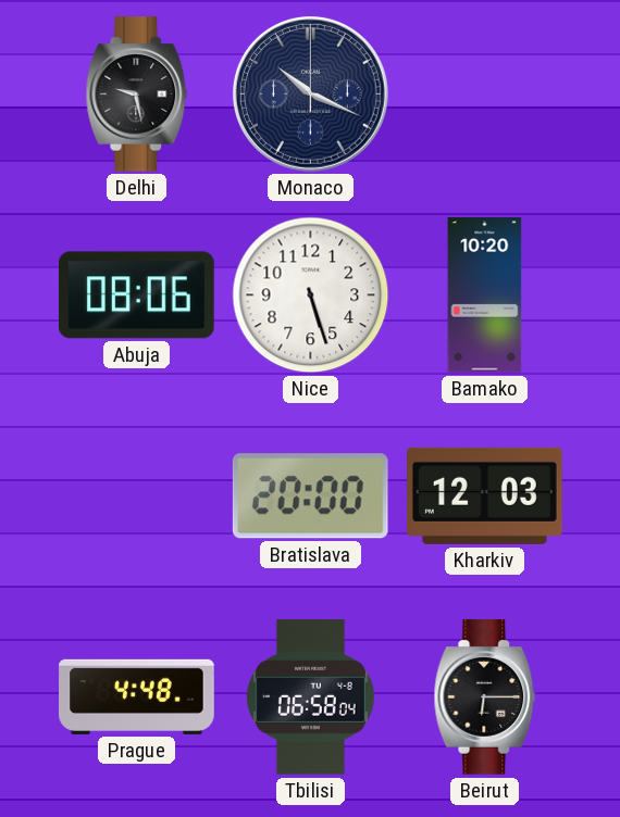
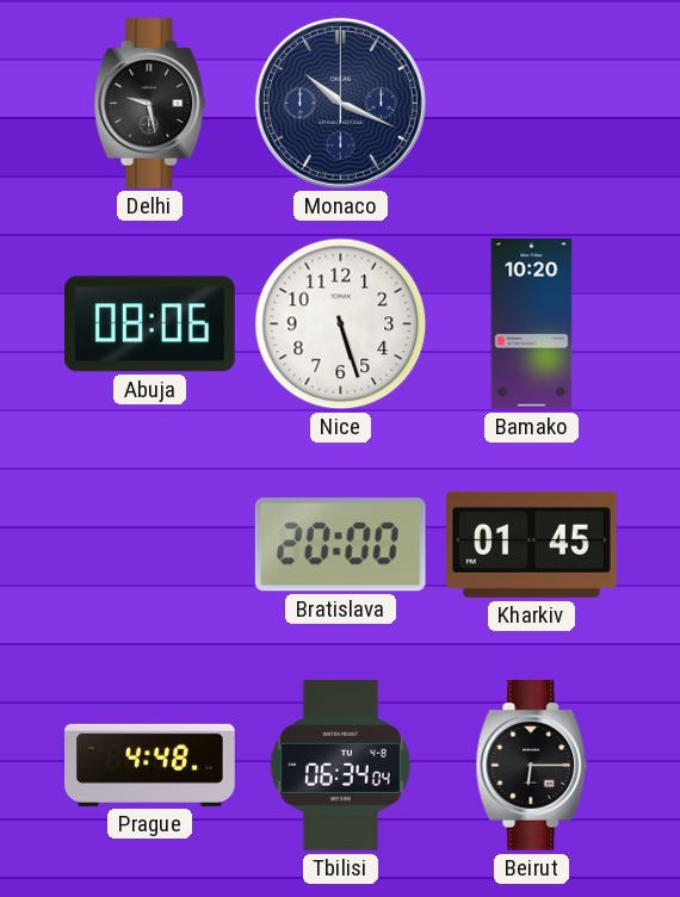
Kharkiv: 12:03 -> 01:45
Tbilisi: 06:58 -> 06:34
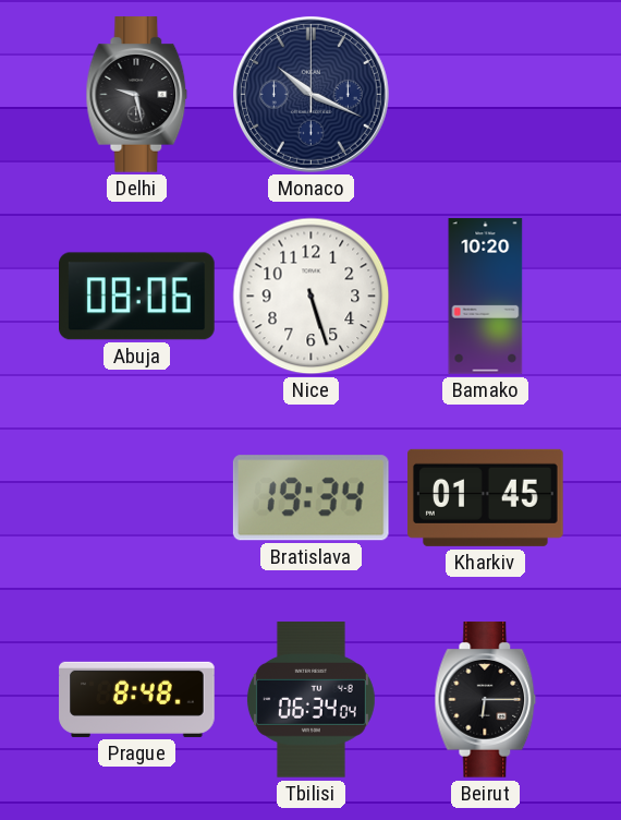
Bratislava: 20:00 -> 19:34
Prague: 4:48 -> 8:48
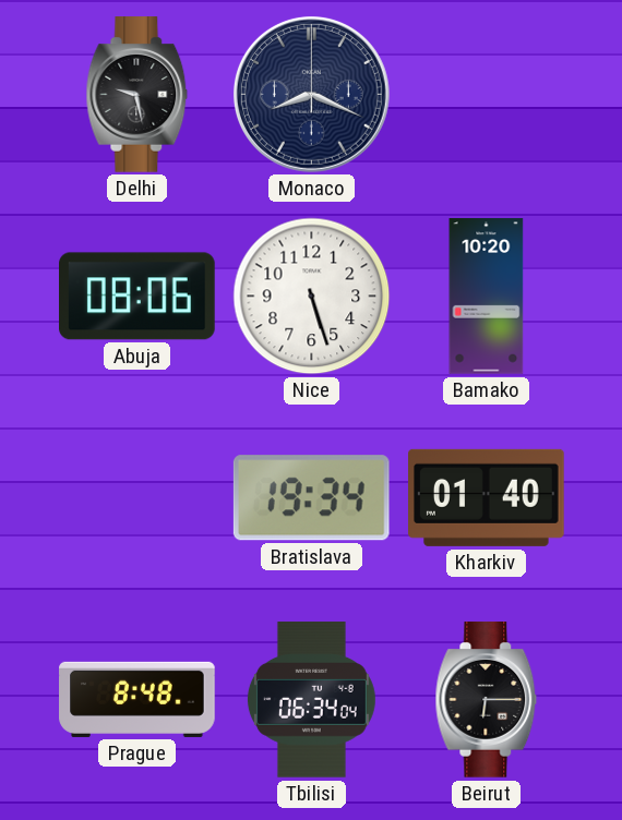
Monaco: 10:19 -> 8:19
Kharkiv: 01:45 -> 01:40
